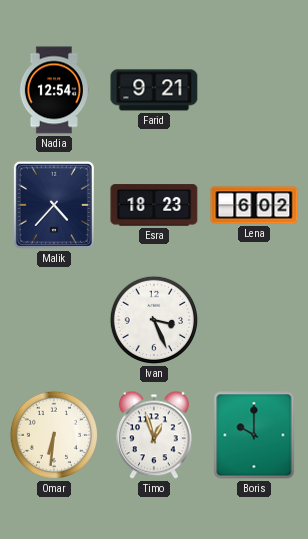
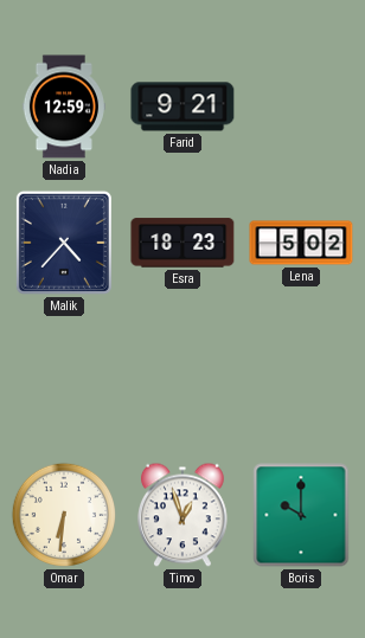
Nadia: 12:54 -> 12:59
Lena: 6:02 -> 5:02
Ivan: 3:26 -> none
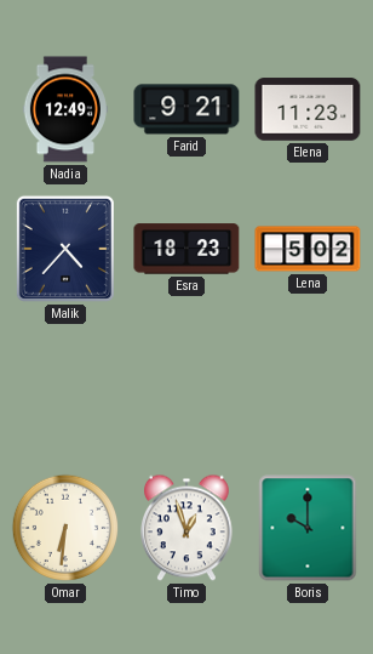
Nadia: 12:59 -> 12:49
Elena: none -> 11:23
